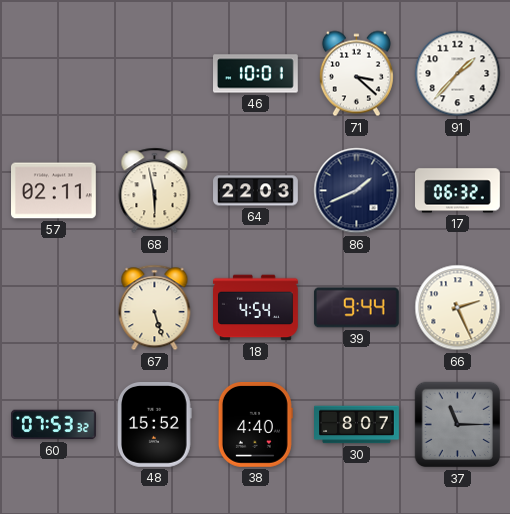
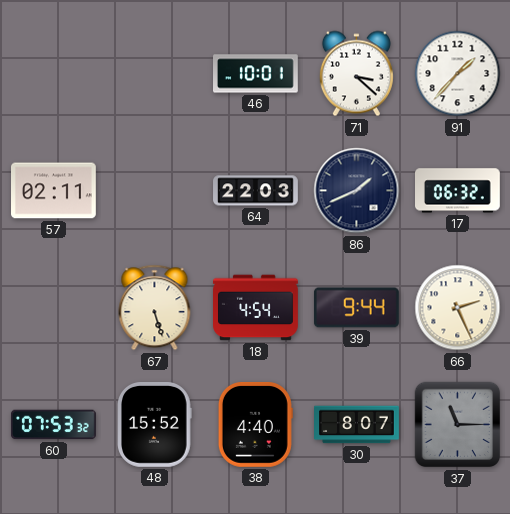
68: 5:58 -> none
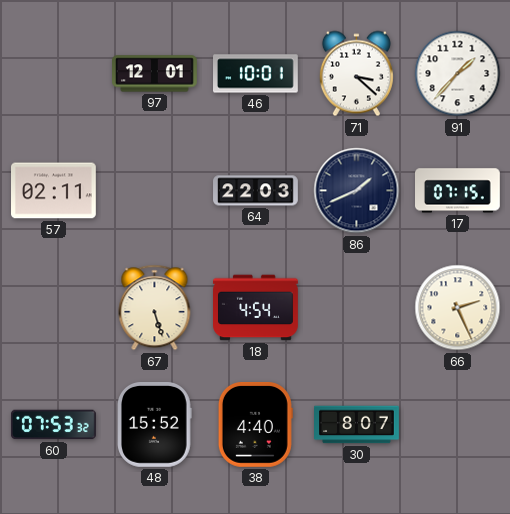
97: none -> 12:01
17: 06:32 -> 07:15
39: 9:44 -> none
37: 11:15 -> none
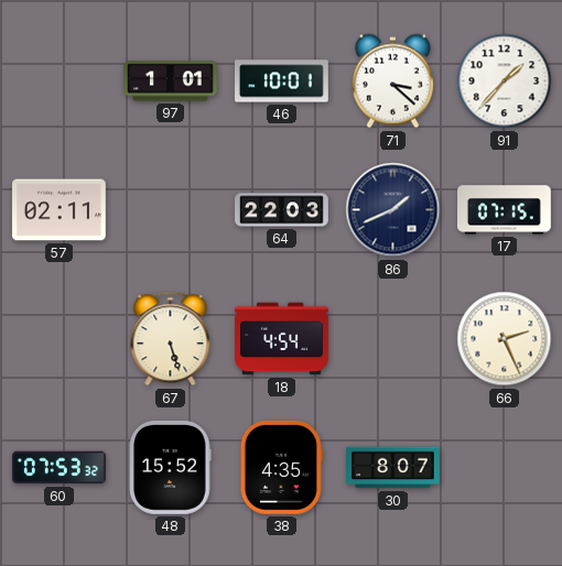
97: 12:01 -> 1:01
38: 4:40 -> 4:35
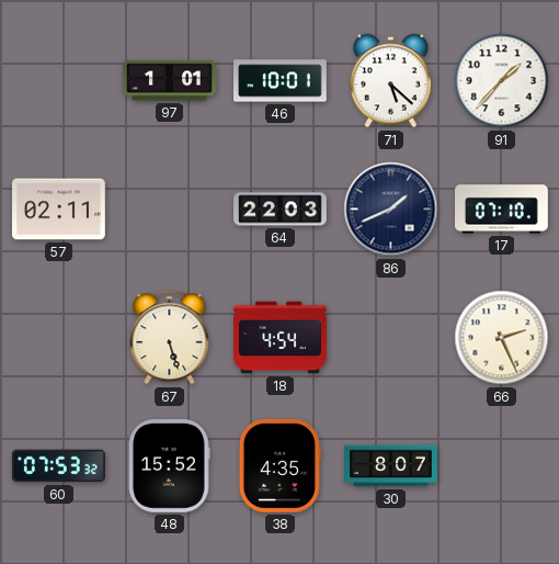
71: 3:22 -> 5:22
17: 07:15 -> 07:10
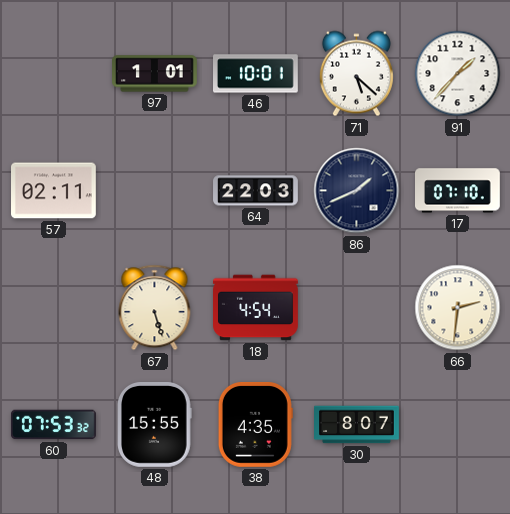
66: 2:26 -> 2:31
48: 15:52 -> 15:55
